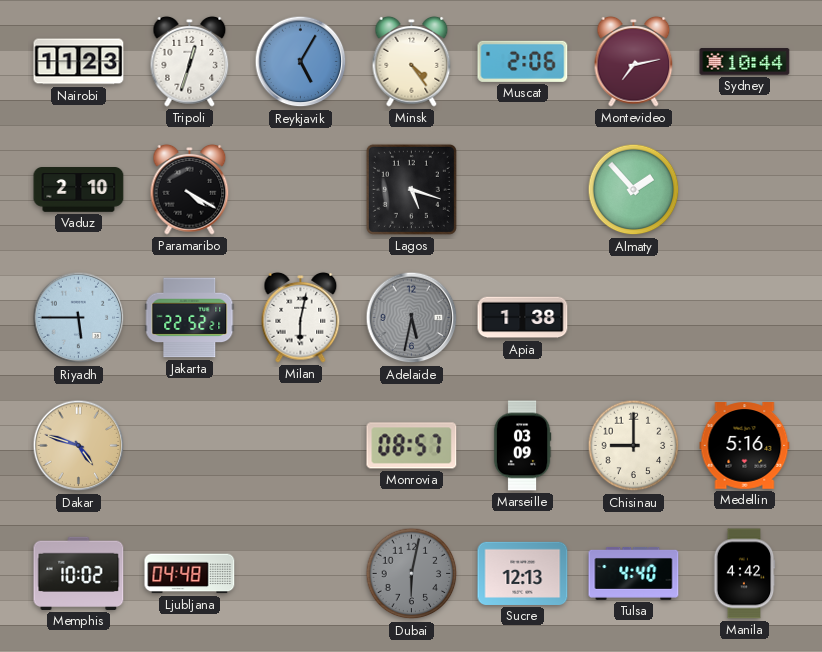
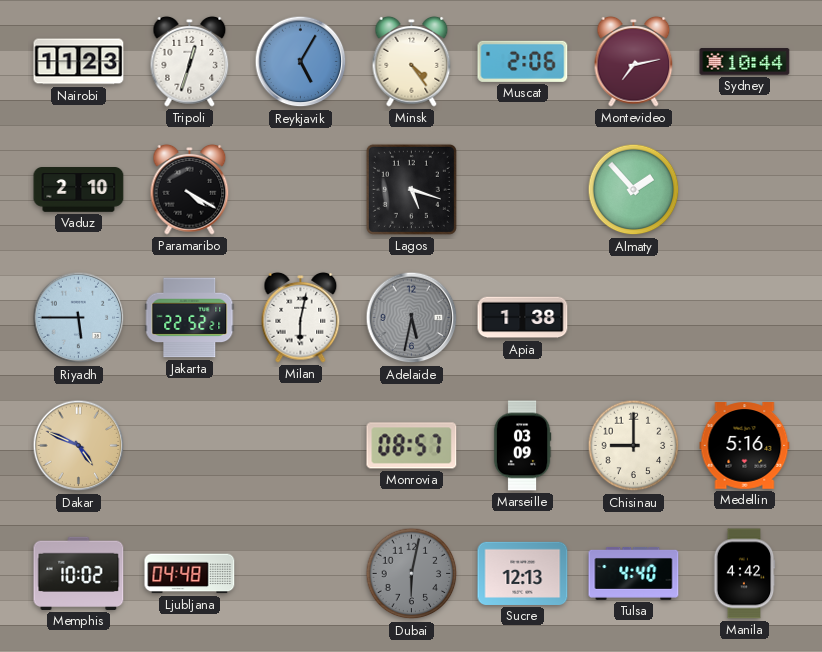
Dakar: 4:48 -> 4:49
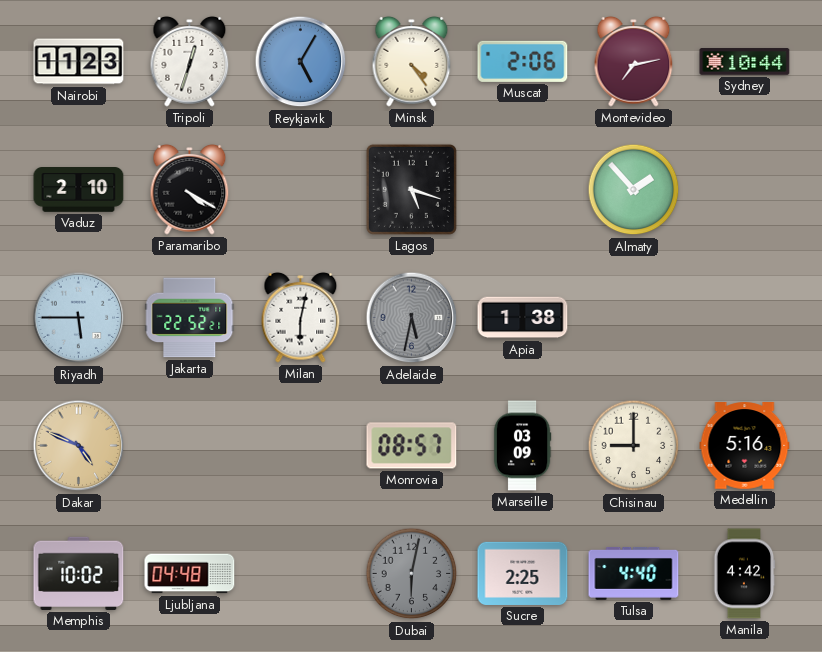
Sucre: 12:13 -> 2:25
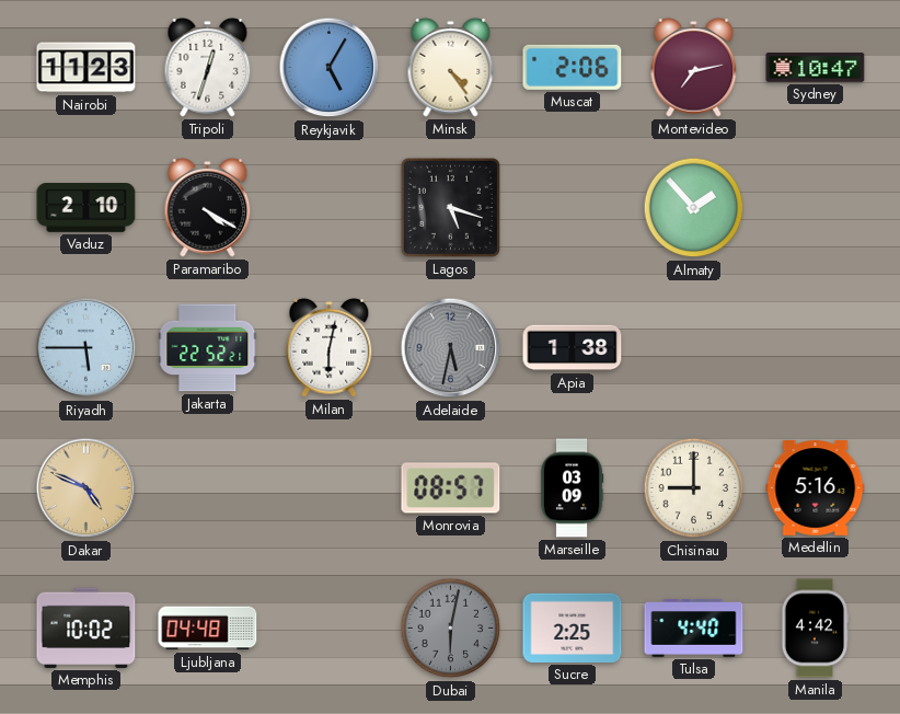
Sydney: 10:44 -> 10:47
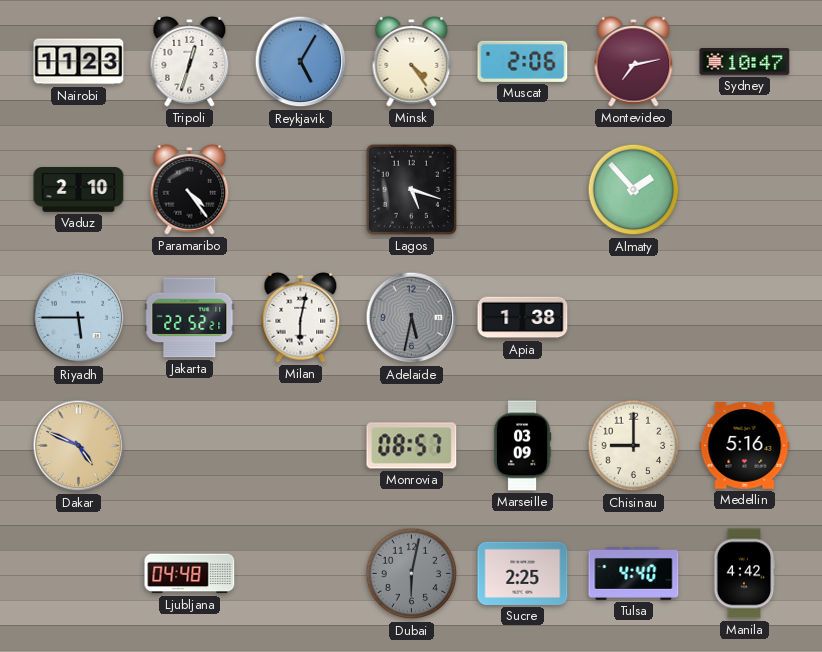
Paramaribo: 4:20 -> 4:24
Memphis: 10:02 -> none
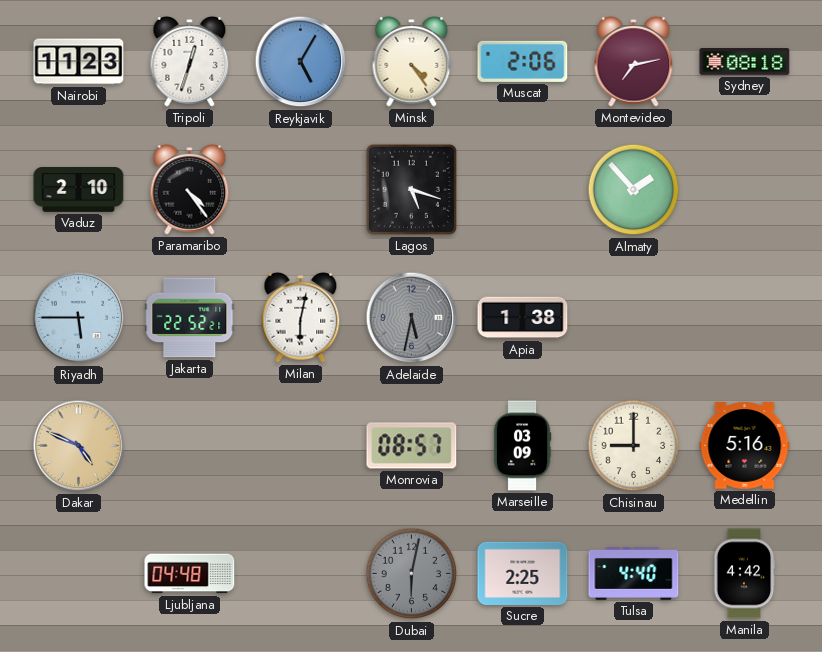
Sydney: 10:47 -> 08:18
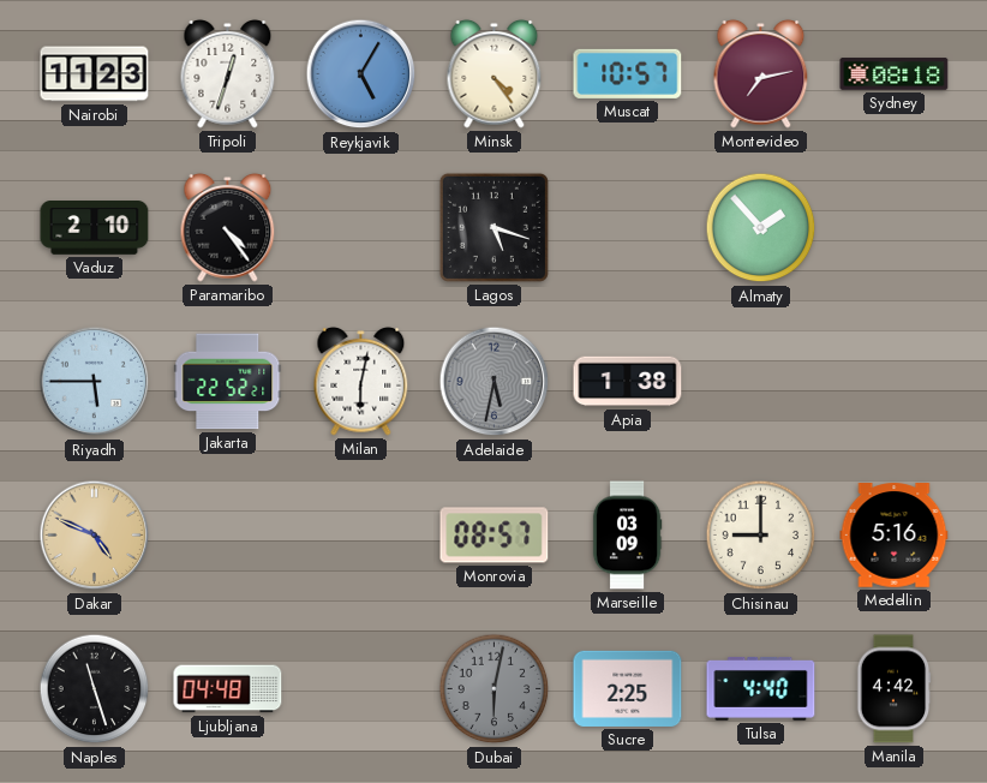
Muscat: 2:06 -> 10:57
Naples: none -> 11:27
